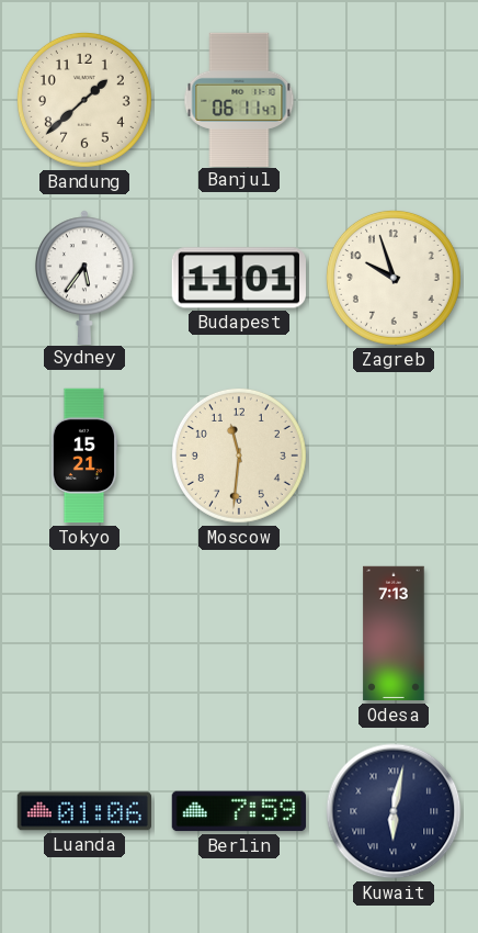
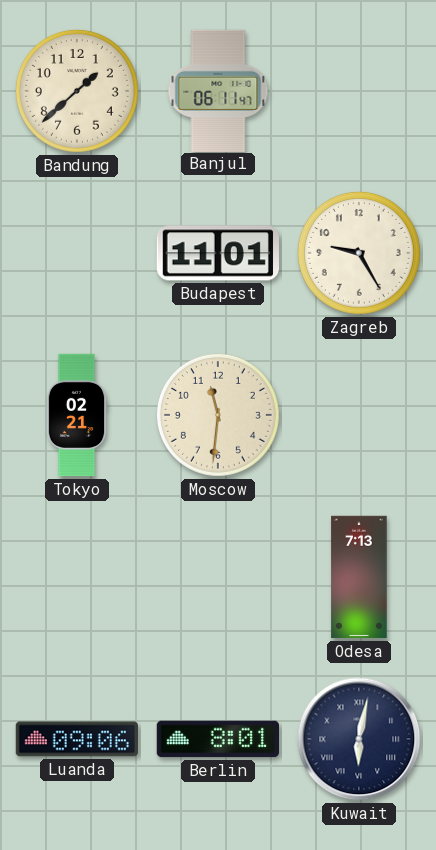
Sydney: 5:36 -> none
Zagreb: 9:57 -> 9:25
Tokyo: 15:21 -> 02:21
Luanda: 01:06 -> 09:06
Berlin: 7:59 -> 8:01
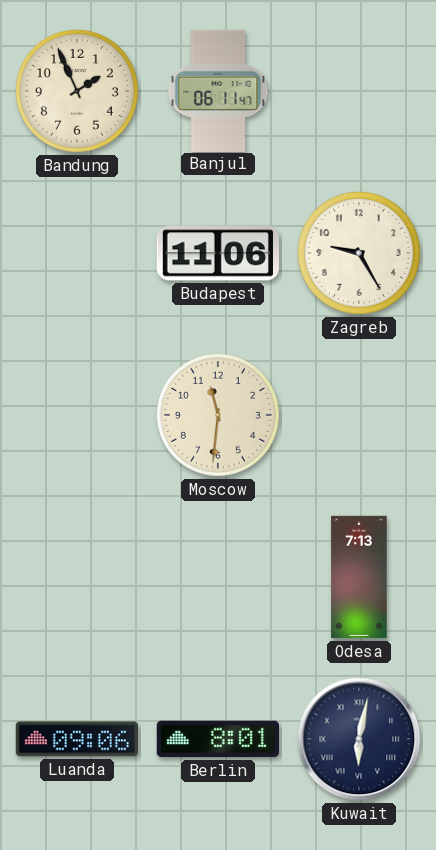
Bandung: 1:38 -> 1:56
Budapest: 11:01 -> 11:06
Tokyo: 02:21 -> none
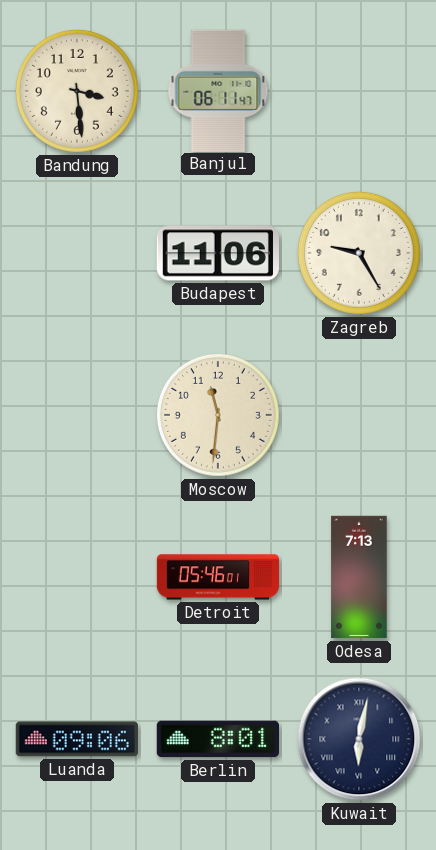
Bandung: 1:56 -> 3:29
Detroit: none -> 05:46
